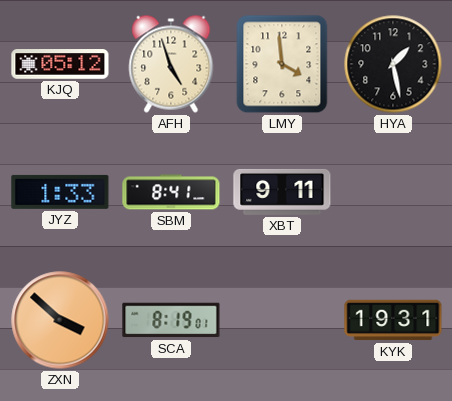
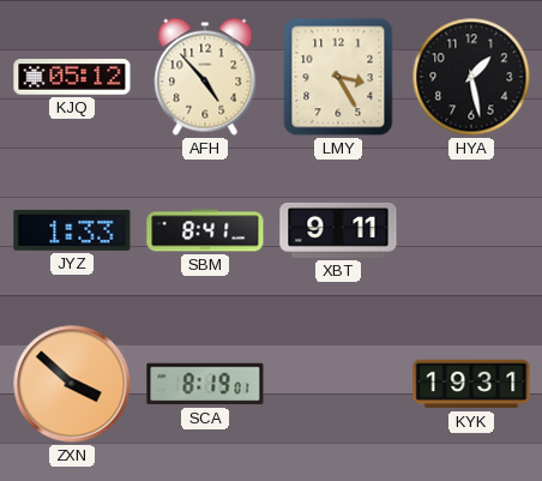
AFH: 4:57 -> 4:53
LMY: 3:59 -> 3:25
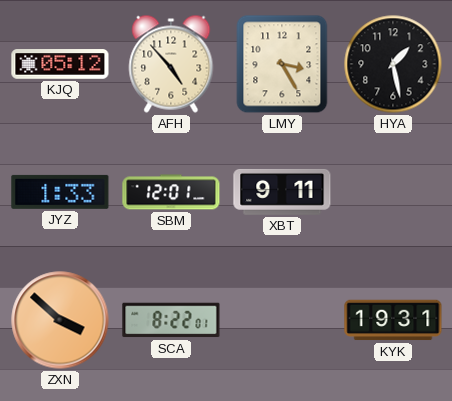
SBM: 8:41 -> 12:01
SCA: 8:19 -> 8:22
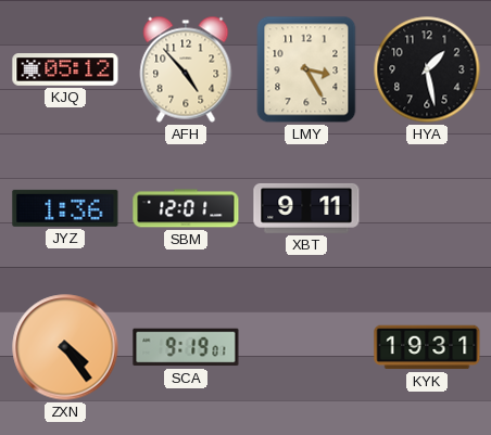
JYZ: 1:33 -> 1:36
ZXN: 3:52 -> 4:24
SCA: 8:22 -> 9:19
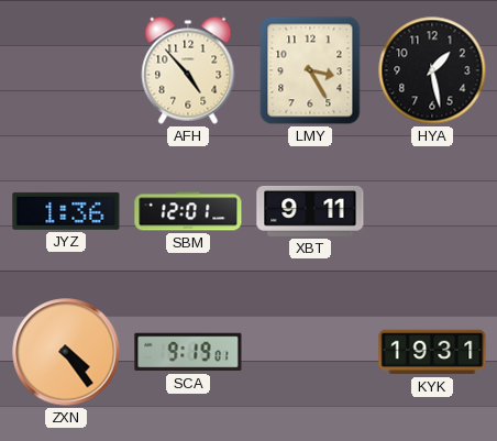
KJQ: 05:12 -> none
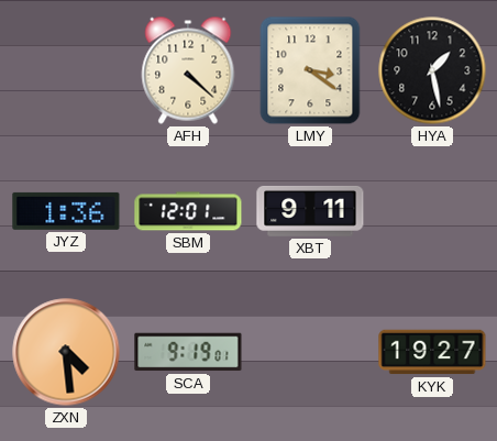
AFH: 4:53 -> 4:22
LMY: 3:25 -> 3:21
ZXN: 4:24 -> 4:29
KYK: 19:31 -> 19:27
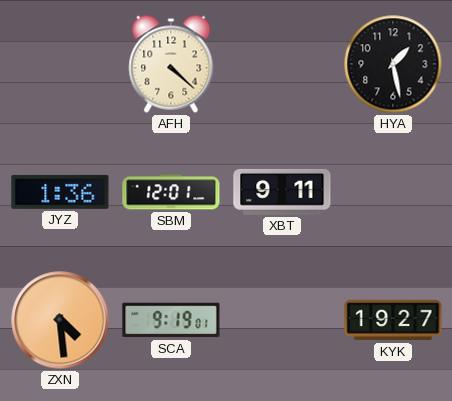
LMY: 3:21 -> none
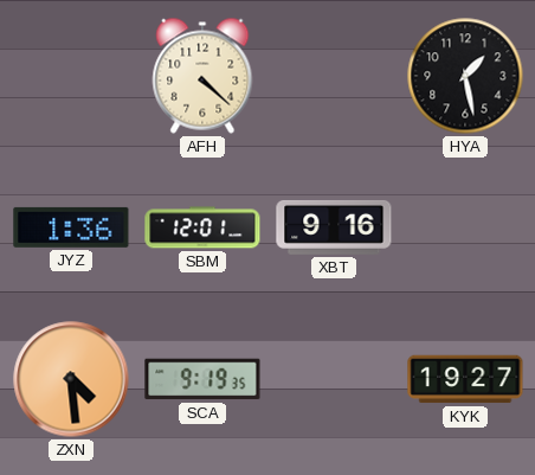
XBT: 9:11 -> 9:16
SCA: 9:19:01 -> 9:19:35
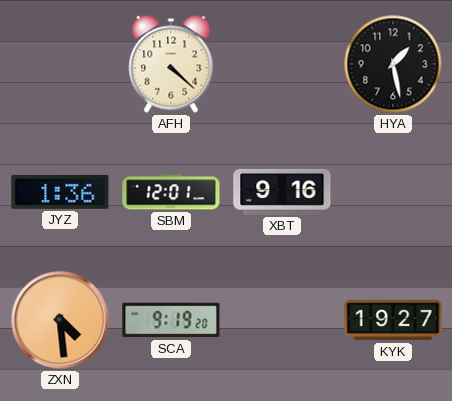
SCA: 9:19:35 -> 9:19:20
